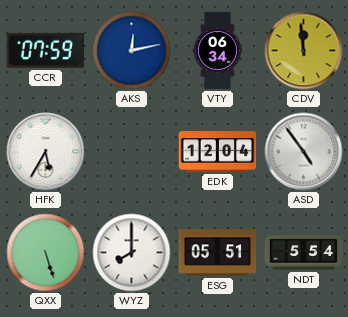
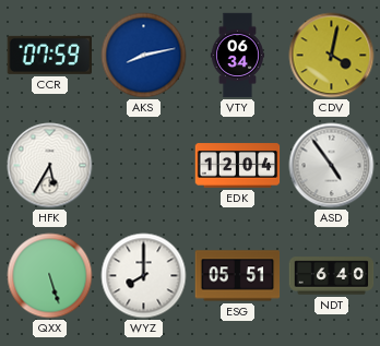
AKS: 12:13 -> 8:13
CDV: 11:59 -> 4:02
NDT: 5:54 -> 6:40
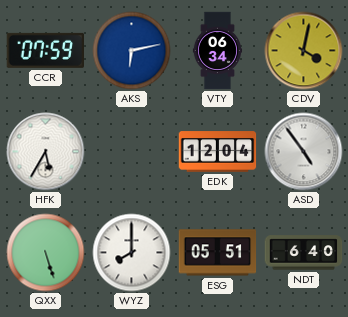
AKS: 8:13 -> 6:13
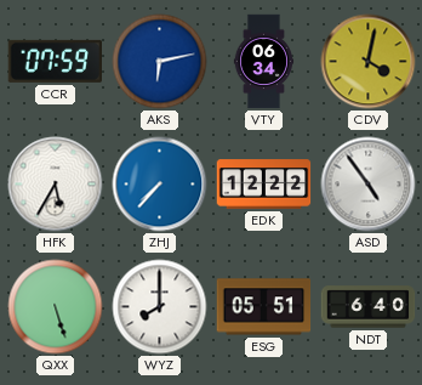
ZHJ: none -> 7:37
EDK: 12:04 -> 12:22
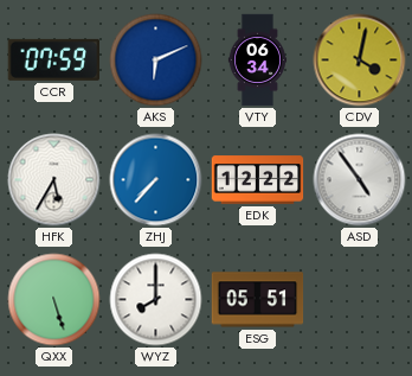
AKS: 6:13 -> 6:11
NDT: 6:40 -> none
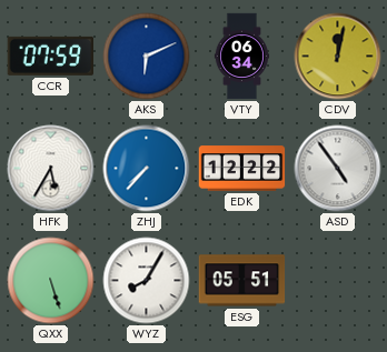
CDV: 4:02 -> 12:02
WYZ: 8:00 -> 8:05
